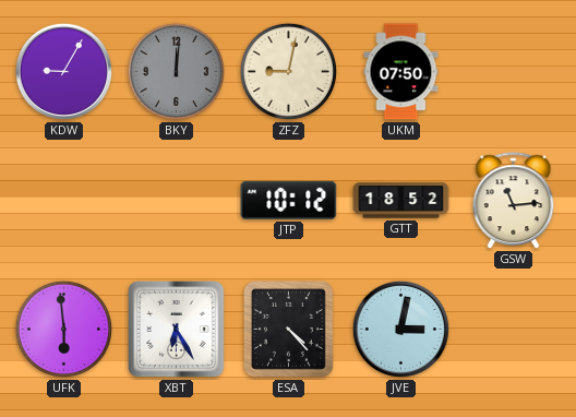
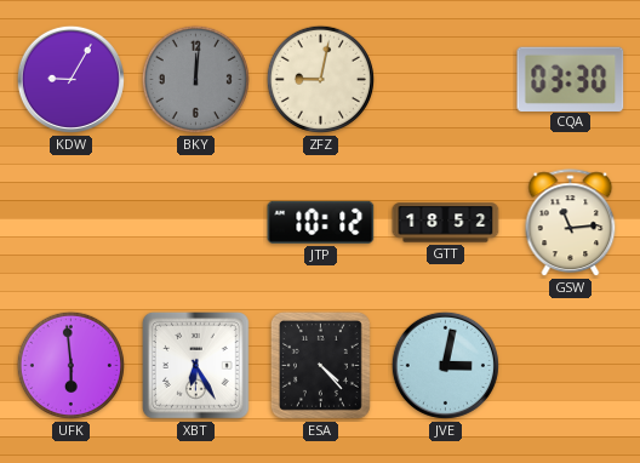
UKM: 07:50 -> none
CQA: none -> 03:30
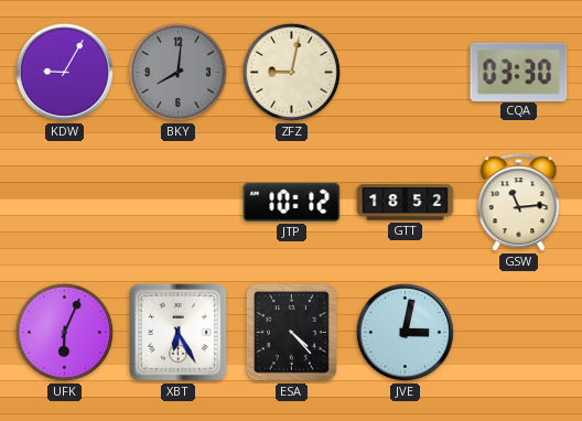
BKY: 12:01 -> 8:01
UFK: 5:59 -> 6:04
